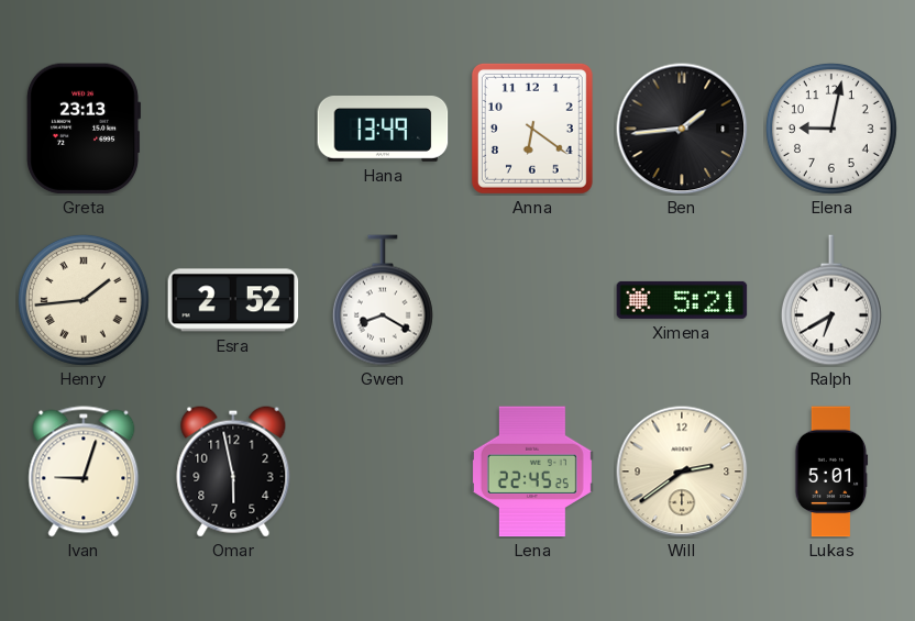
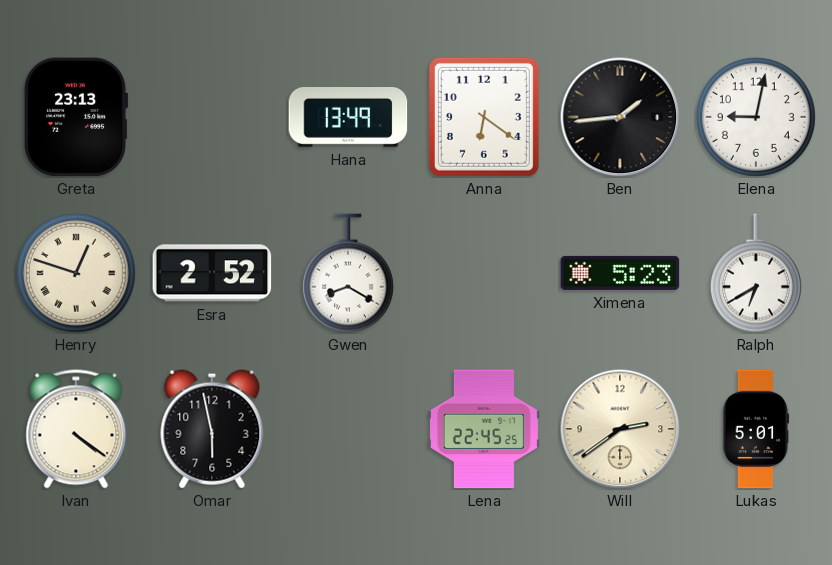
Henry: 1:44 -> 12:48
Ximena: 5:21 -> 5:23
Ivan: 9:03 -> 4:21
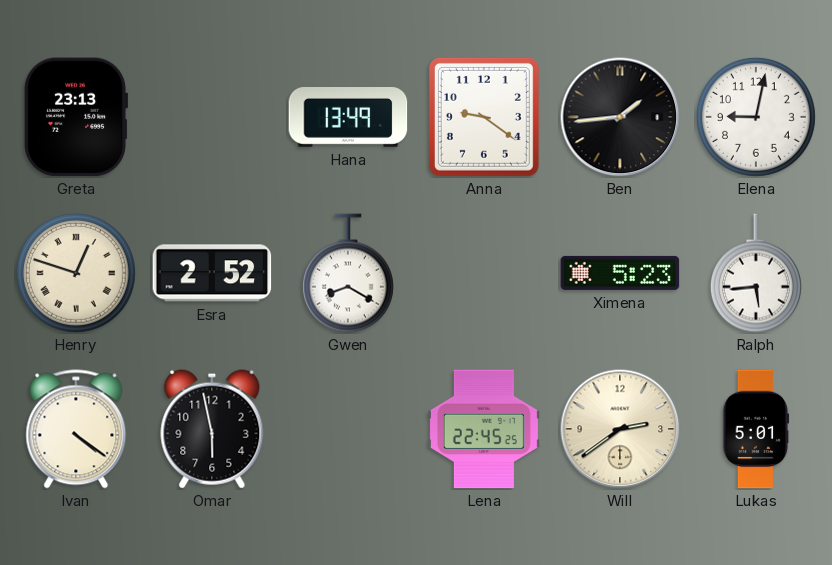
Anna: 6:21 -> 9:21
Ralph: 6:40 -> 5:44
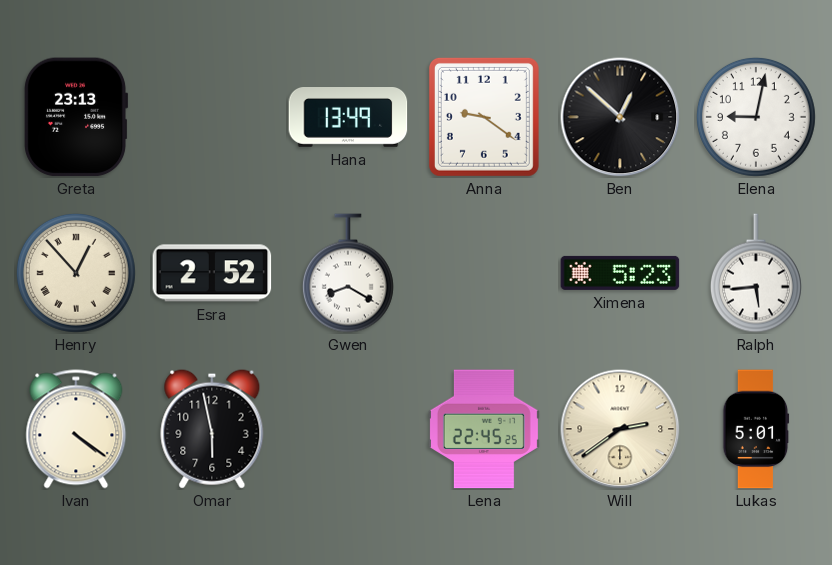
Ben: 1:44 -> 12:52
Henry: 12:48 -> 12:53
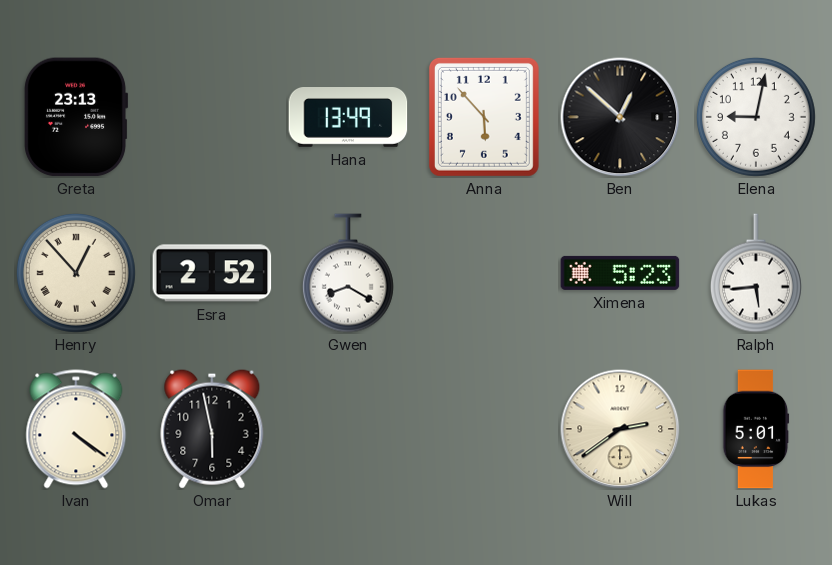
Anna: 9:21 -> 5:53
Lena: 22:45 -> none
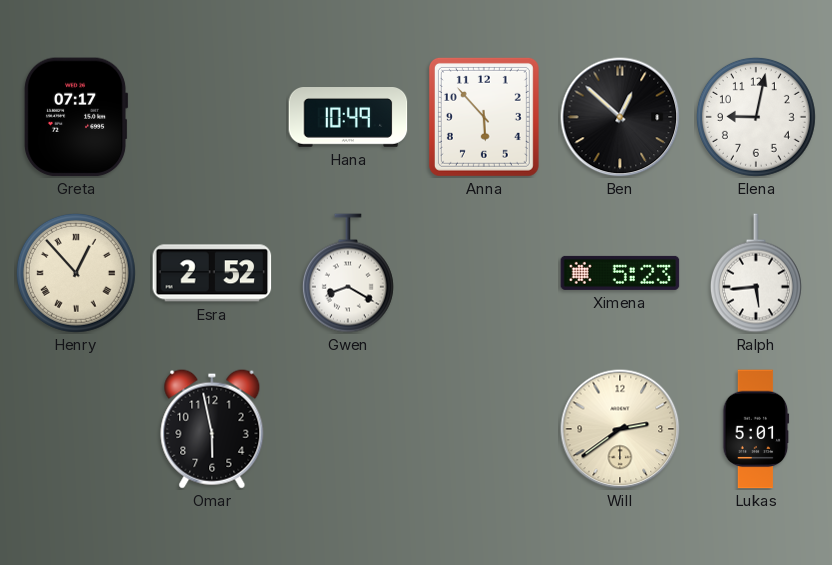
Greta: 23:13 -> 07:17
Hana: 13:49 -> 10:49
Ivan: 4:21 -> none
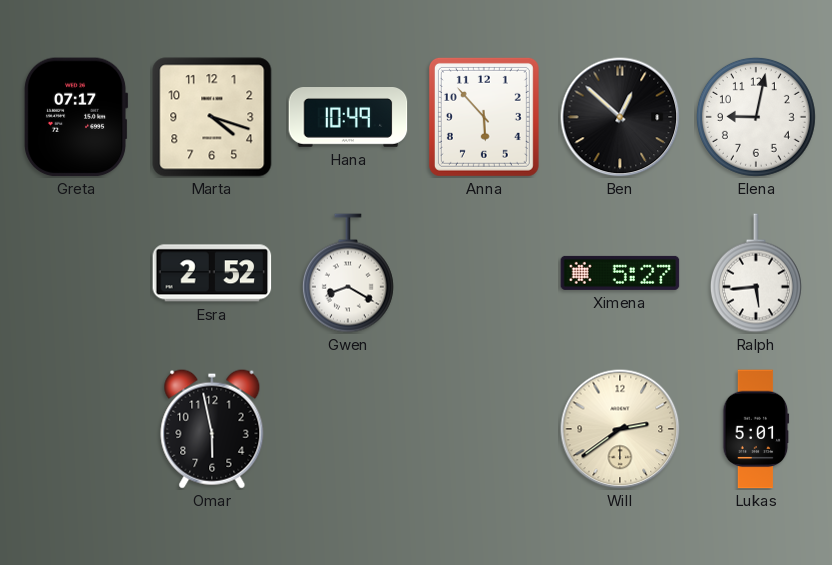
Marta: none -> 4:18
Henry: 12:53 -> none
Ximena: 5:23 -> 5:27
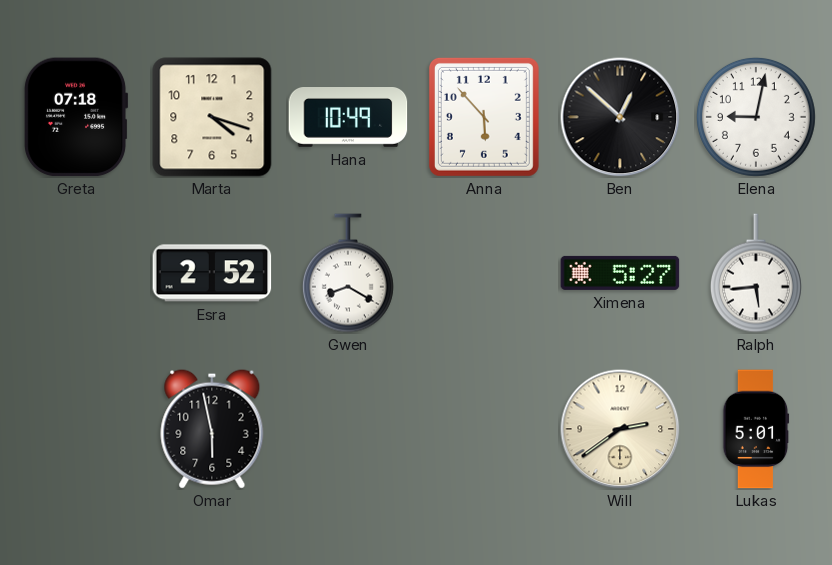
Greta: 07:17 -> 07:18
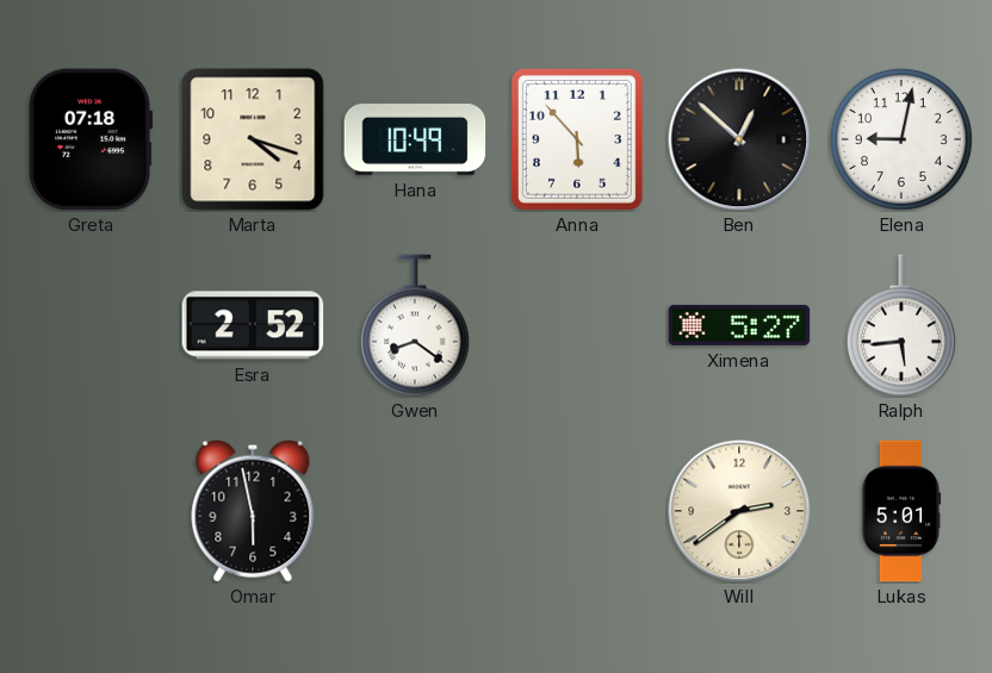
Gwen: 8:20 -> 8:21
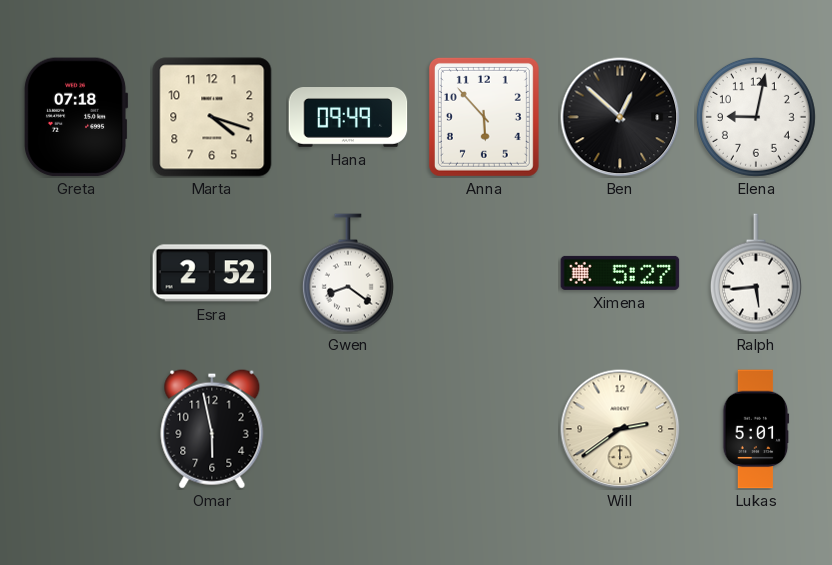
Hana: 10:49 -> 09:49
